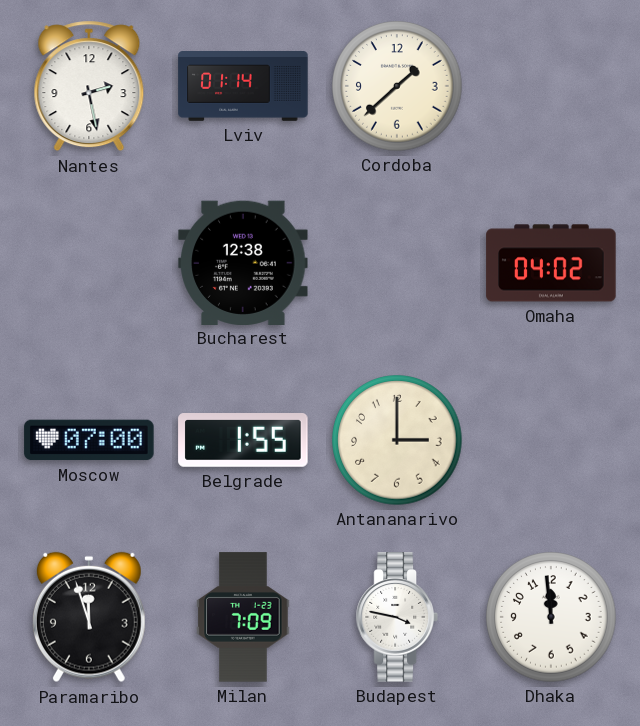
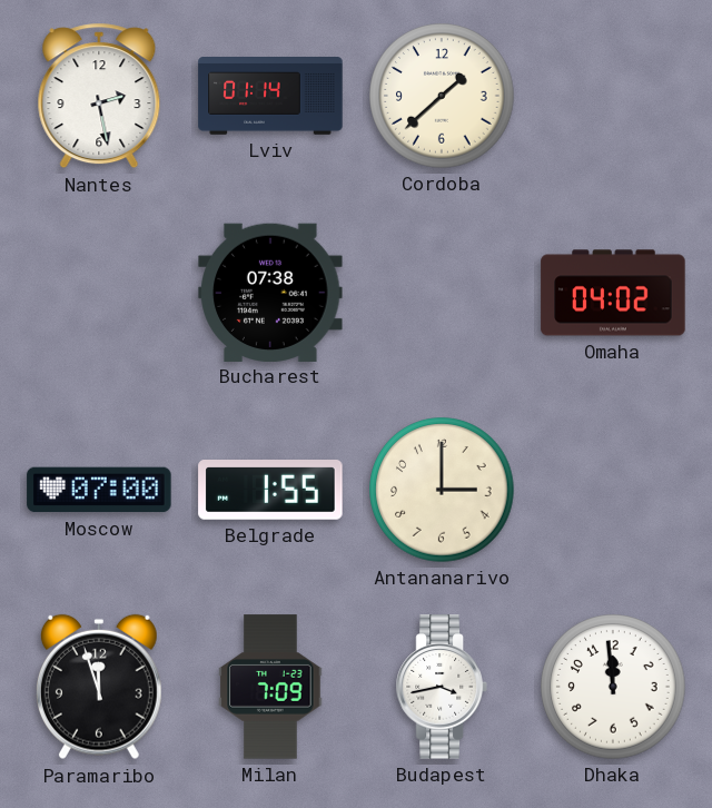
Bucharest: 12:38 -> 07:38
Budapest: 3:47 -> 3:43
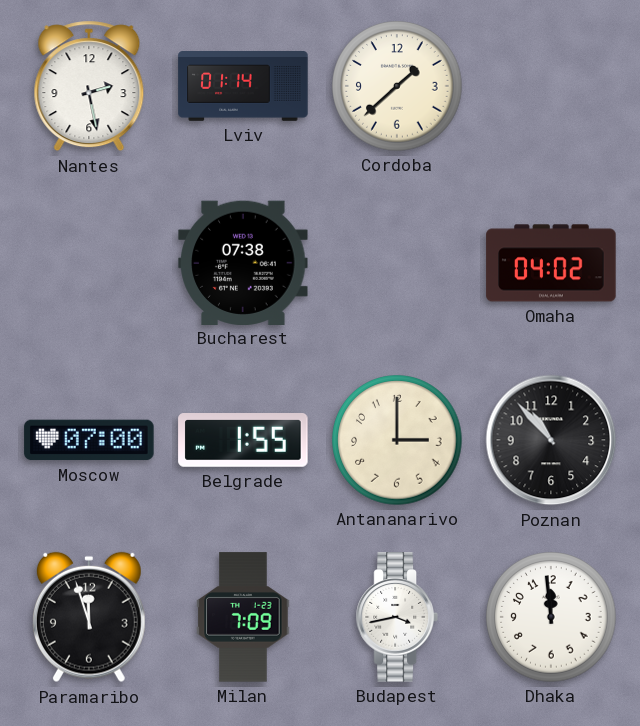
Poznan: none -> 10:53
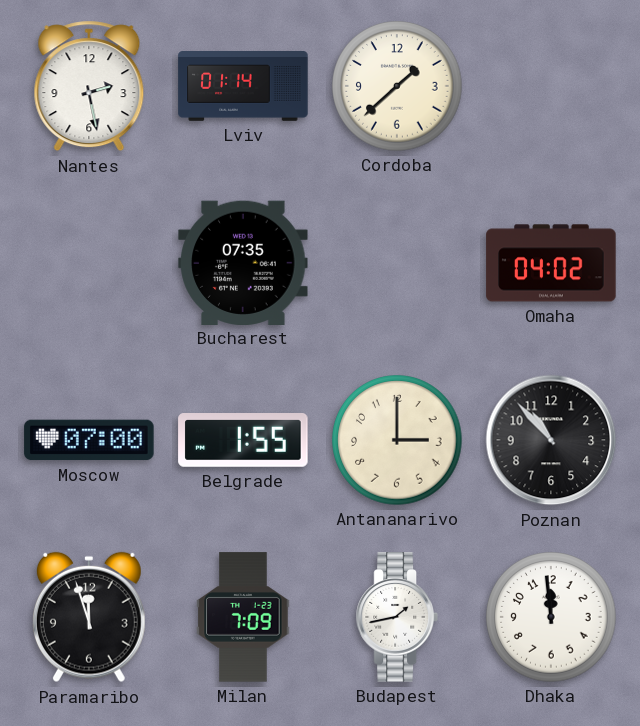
Bucharest: 07:38 -> 07:35
Budapest: 3:43 -> 1:43
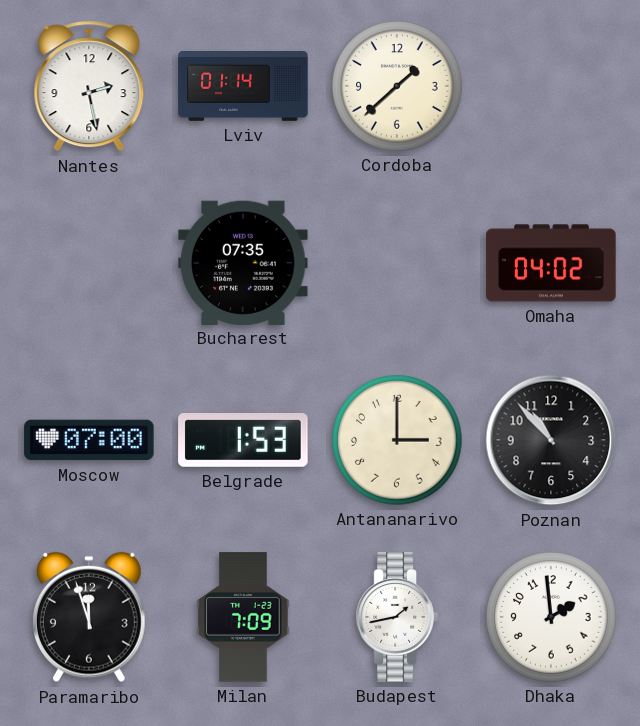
Belgrade: 1:55 -> 1:53
Dhaka: 11:59 -> 1:59
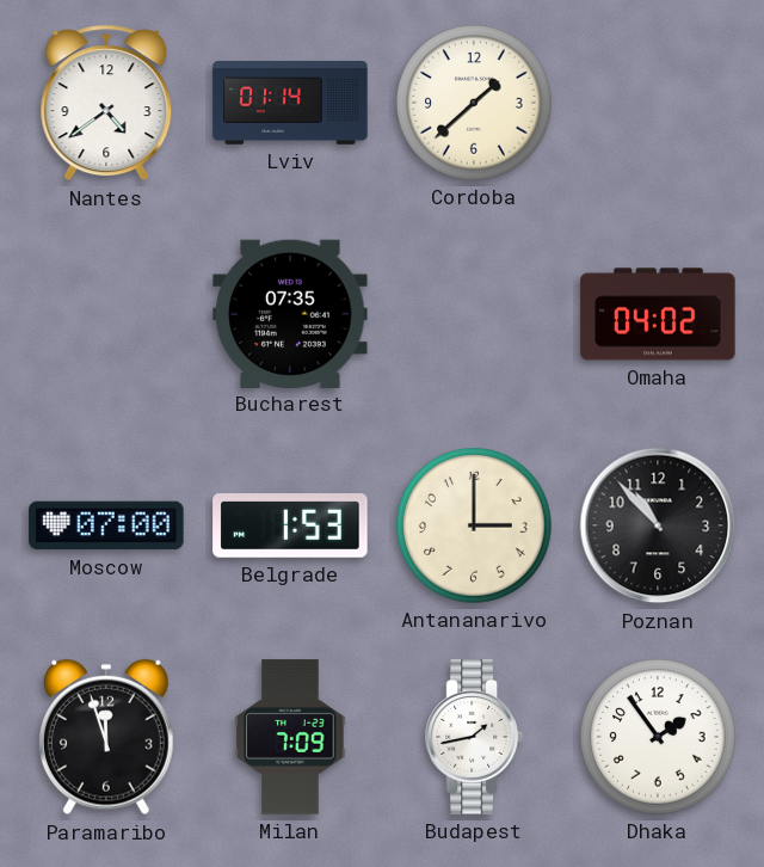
Nantes: 2:28 -> 4:39
Dhaka: 1:59 -> 1:54
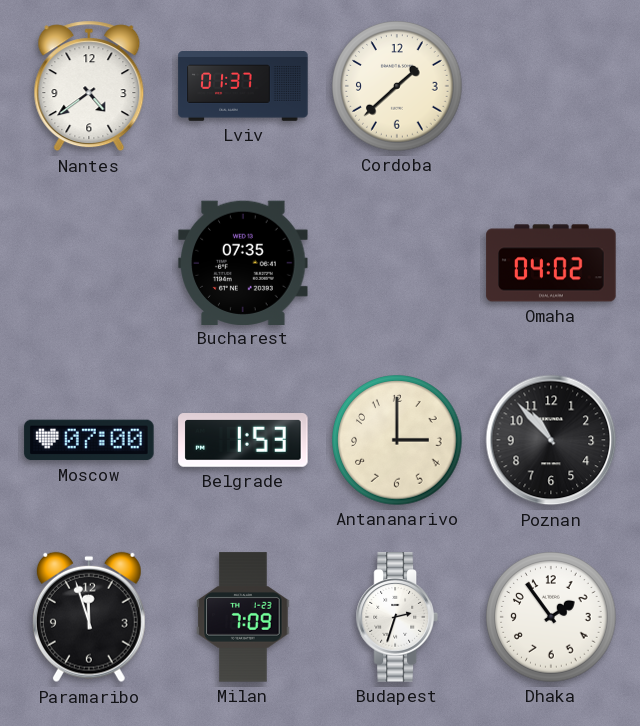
Lviv: 01:14 -> 01:37
Budapest: 1:43 -> 2:33
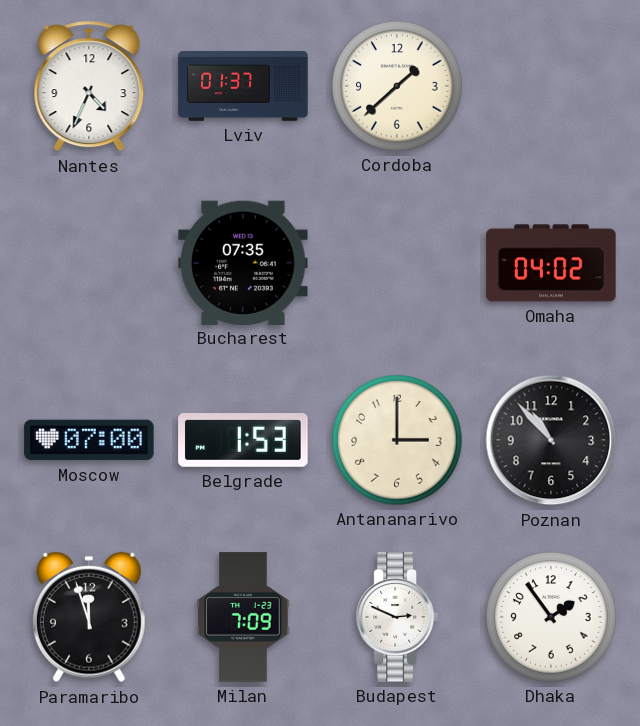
Nantes: 4:39 -> 4:34
Budapest: 2:33 -> 2:49
